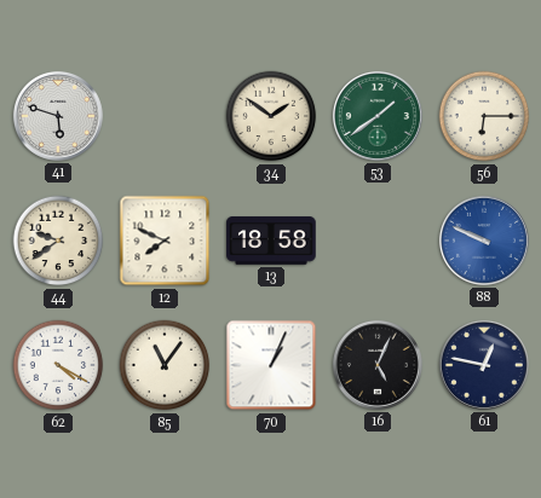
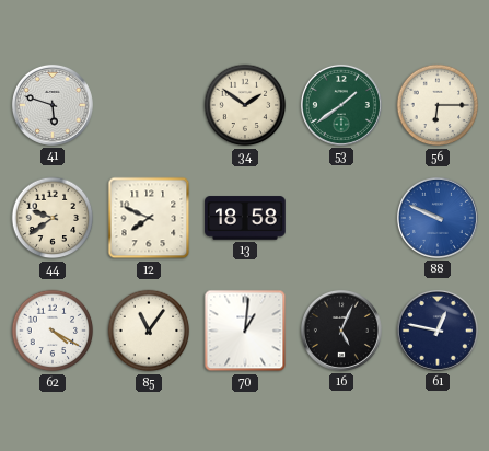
70: 1:04 -> 1:01
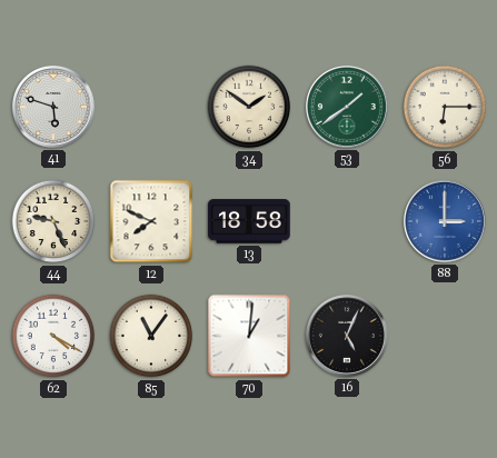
44: 9:39 -> 9:26
88: 9:49 -> 3:00
61: 12:47 -> none
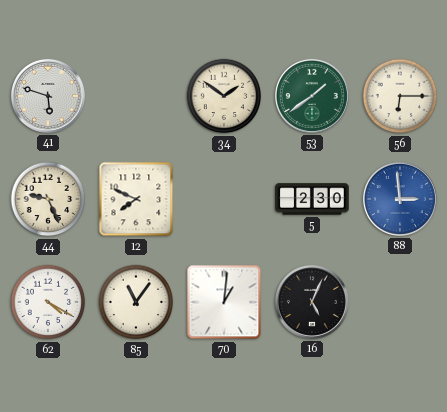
13: 18:58 -> none
5: none -> 2:30
88: 3:00 -> 2:59
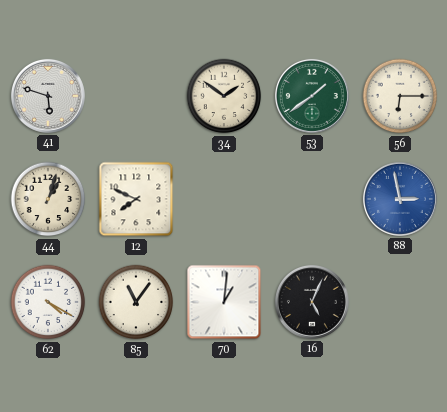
44: 9:26 -> 1:03
5: 2:30 -> none
88: 2:59 -> 2:58
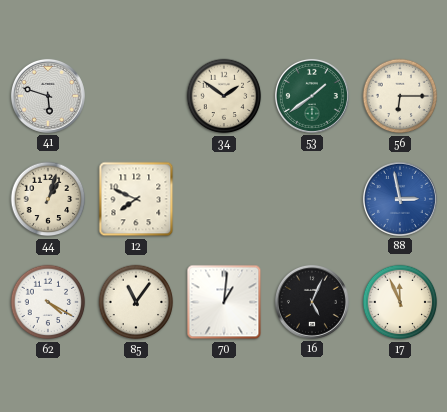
17: none -> 11:56
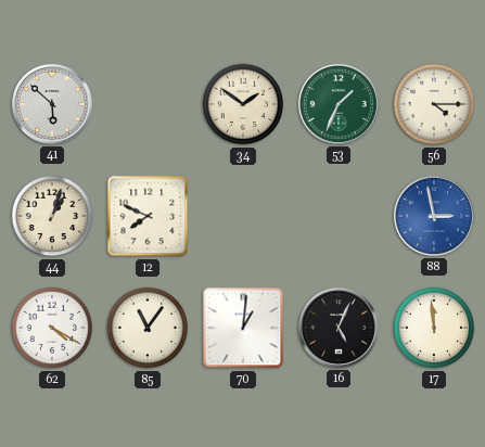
41: 5:48 -> 5:52
53: 1:39 -> 1:34
56: 6:15 -> 4:15
17: 11:56 -> 11:59
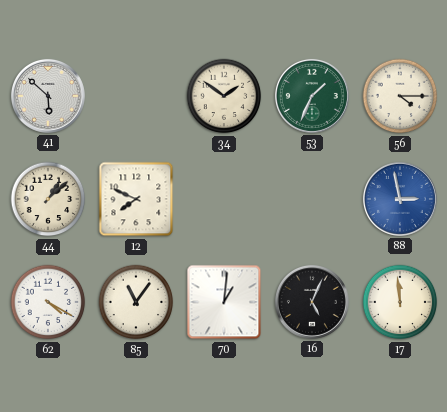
44: 1:03 -> 1:08
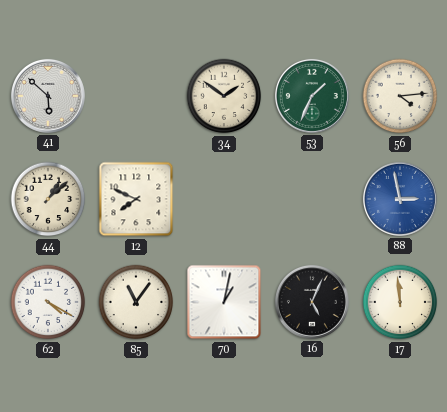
56: 4:15 -> 4:14
70: 1:01 -> 1:02
